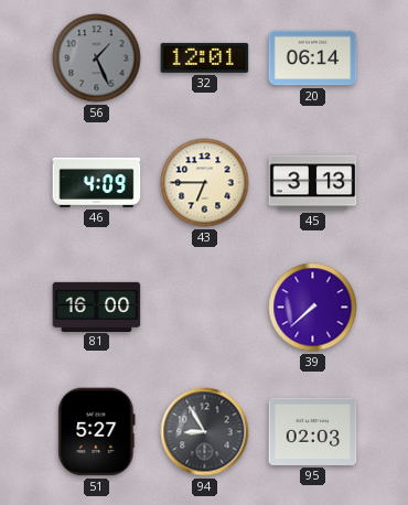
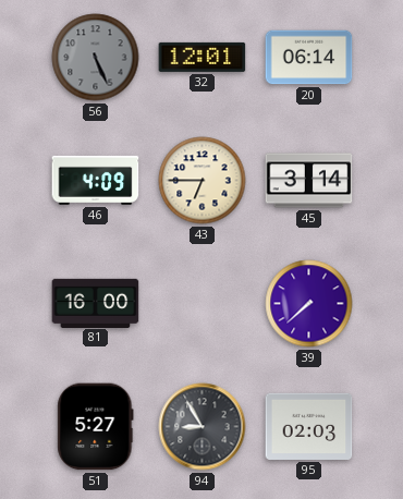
56: 1:26 -> 5:26
45: 3:13 -> 3:14
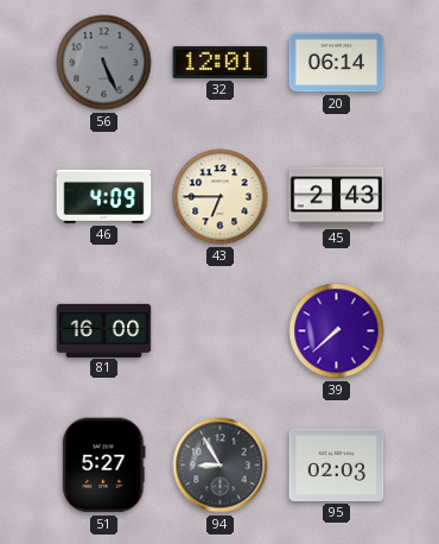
45: 3:14 -> 2:43
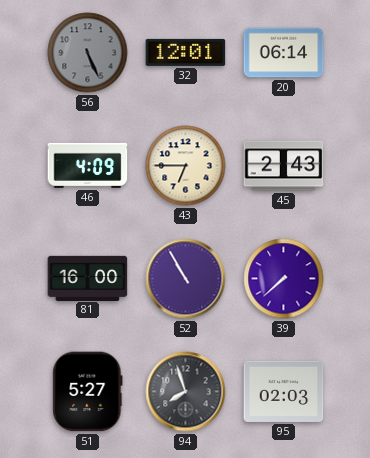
52: none -> 10:55
94: 8:55 -> 7:57
